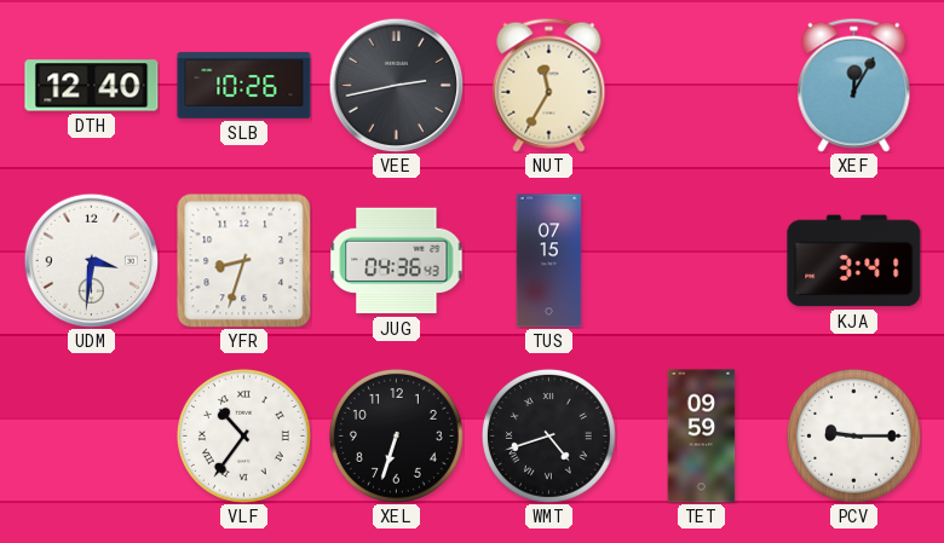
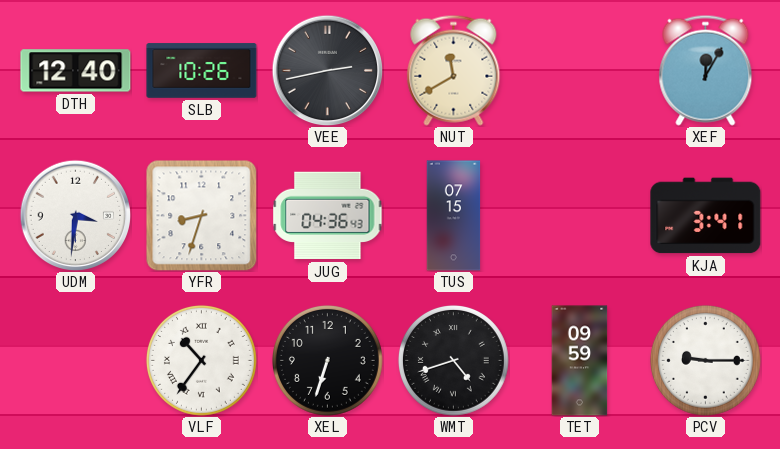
NUT: 11:35 -> 11:40
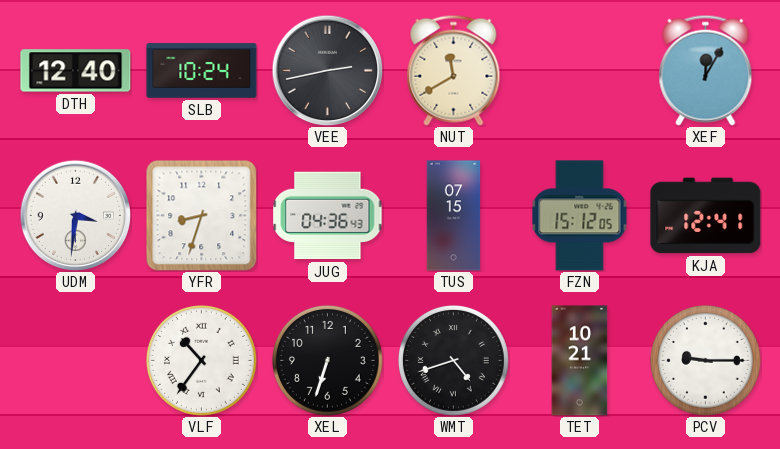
SLB: 10:26 -> 10:24
FZN: none -> 15:12
KJA: 3:41 -> 12:41
TET: 09:59 -> 10:21
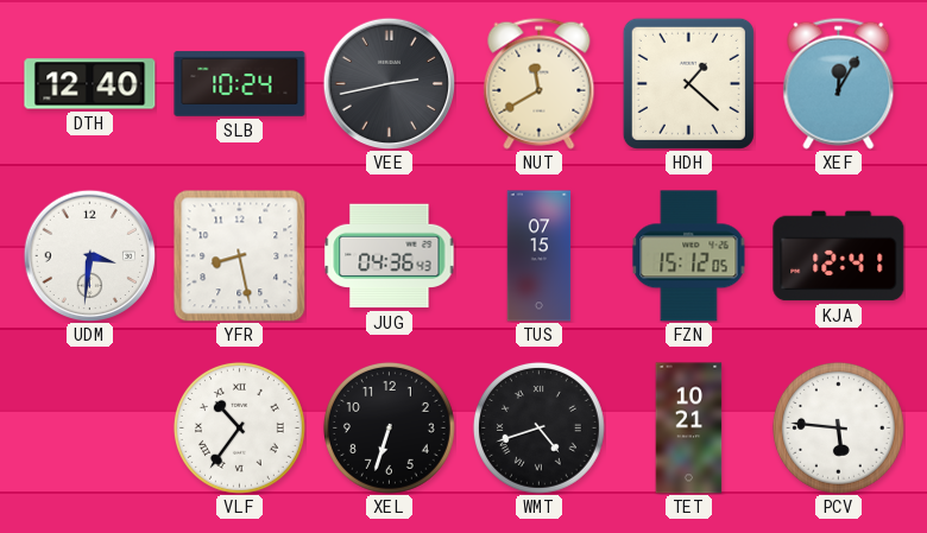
HDH: none -> 1:22
YFR: 8:33 -> 8:28
PCV: 9:15 -> 5:46
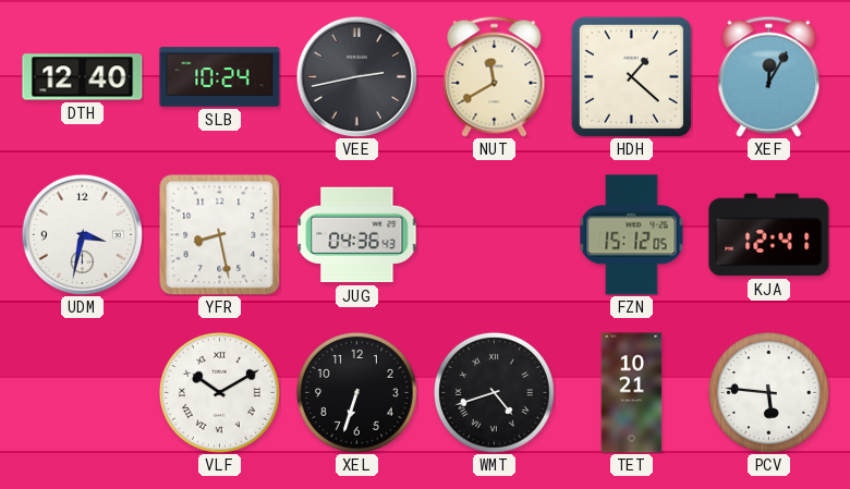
UDM: 3:31 -> 3:32
TUS: 07:15 -> none
VLF: 10:36 -> 10:10
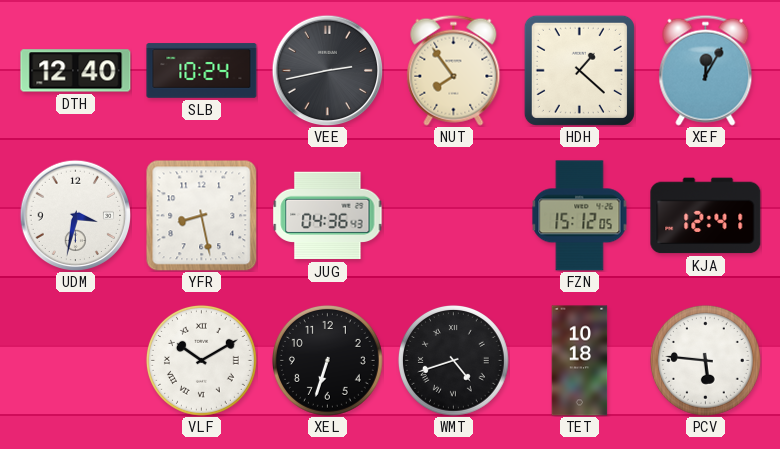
NUT: 11:40 -> 7:54
TET: 10:21 -> 10:18
